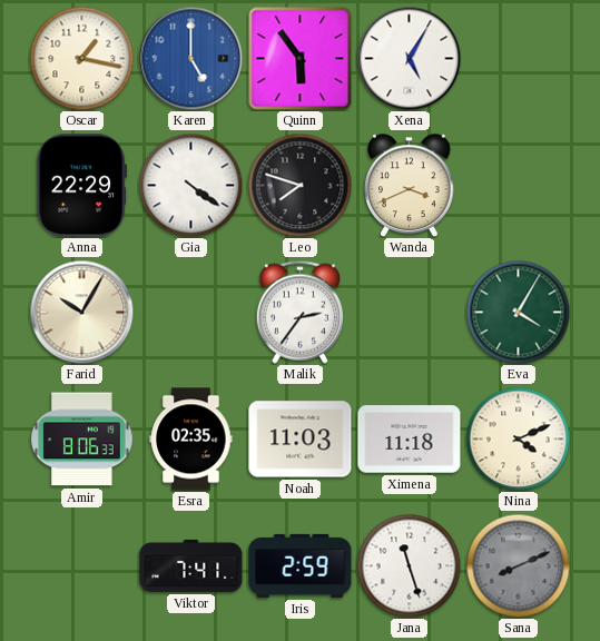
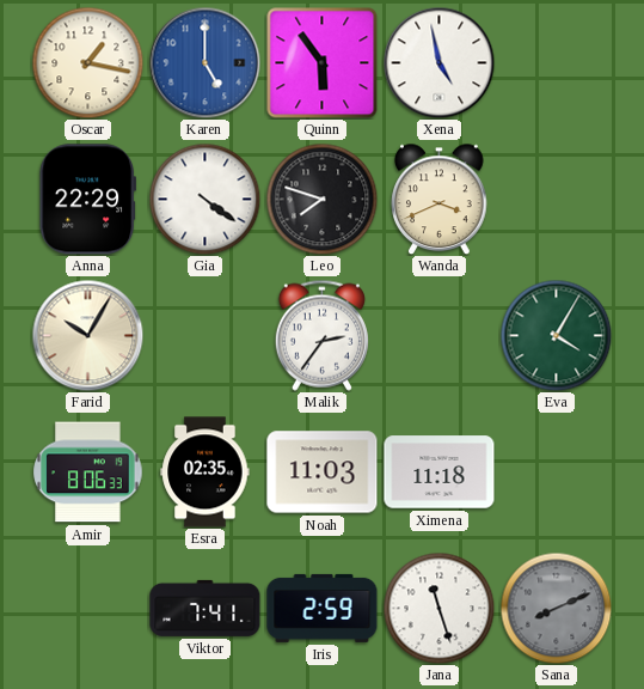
Xena: 5:05 -> 4:58
Nina: 4:11 -> none
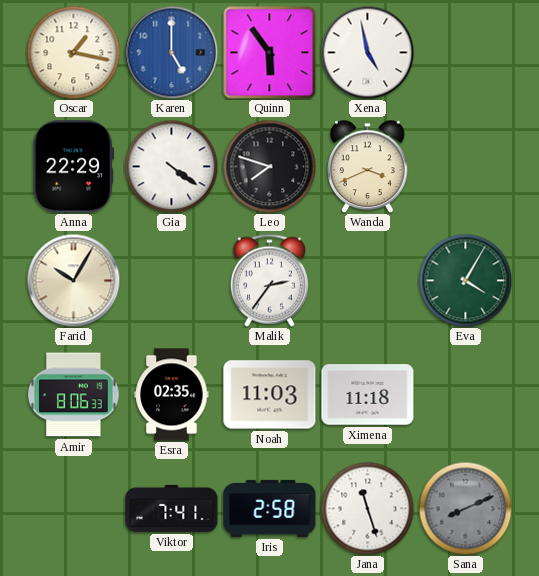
Iris: 2:59 -> 2:58
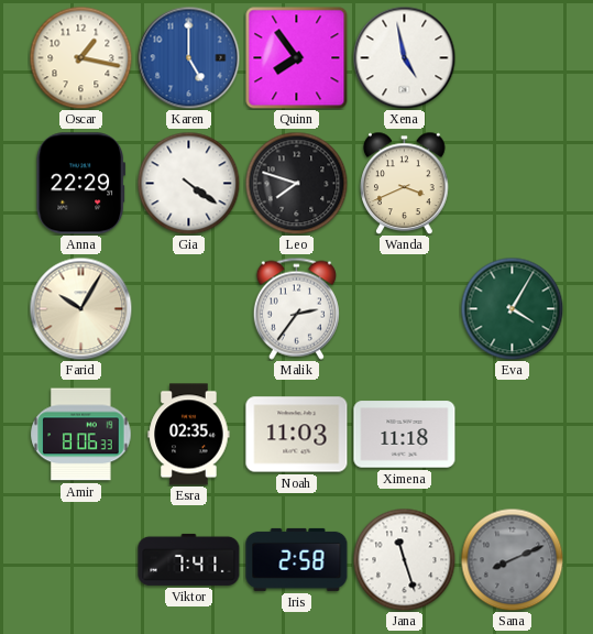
Quinn: 5:54 -> 7:54
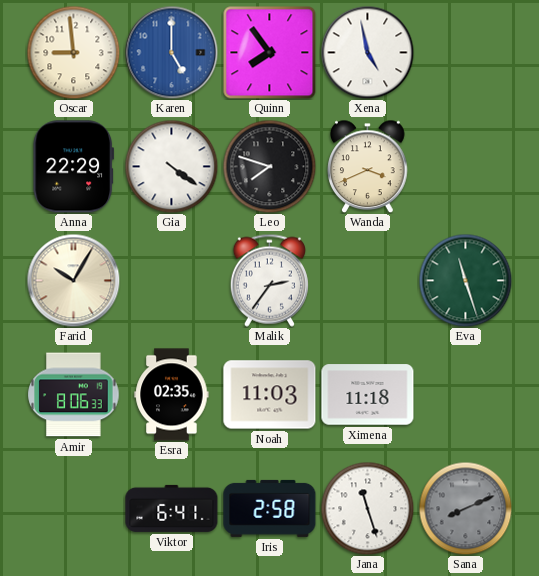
Oscar: 1:17 -> 8:59
Eva: 4:05 -> 11:27
Viktor: 7:41 -> 6:41
